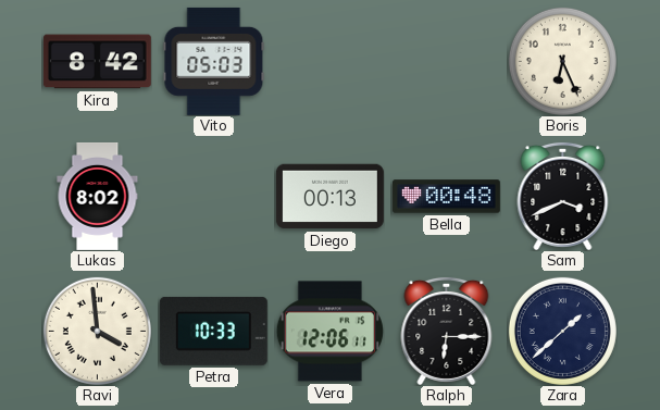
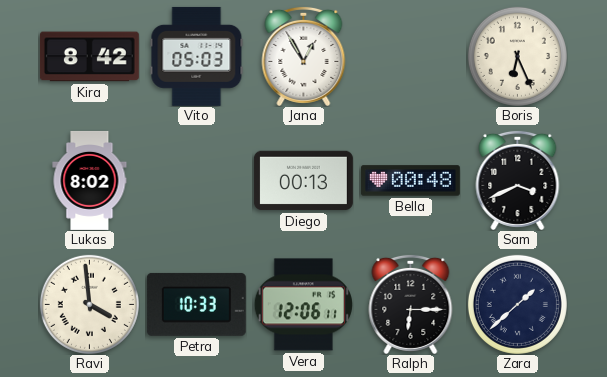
Jana: none -> 12:55
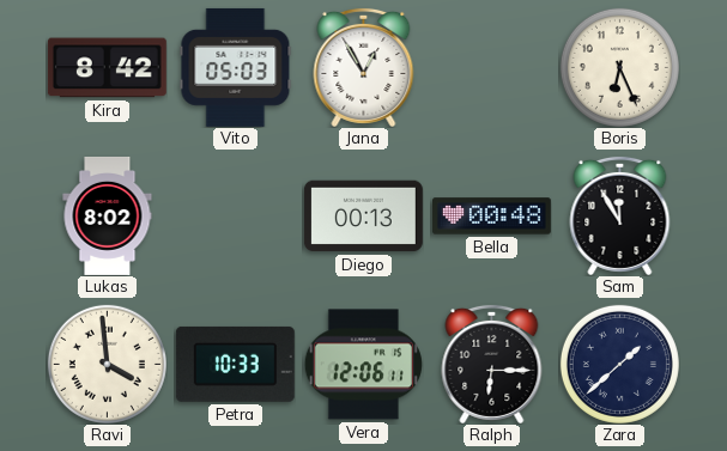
Sam: 3:41 -> 11:55
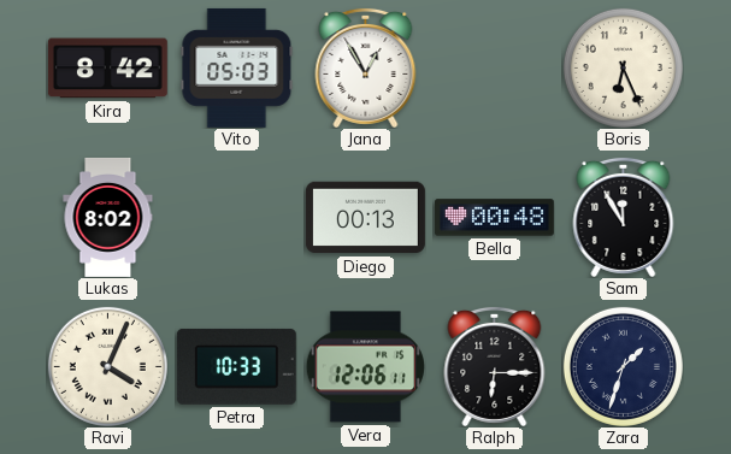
Ravi: 3:59 -> 4:04
Zara: 1:38 -> 1:33
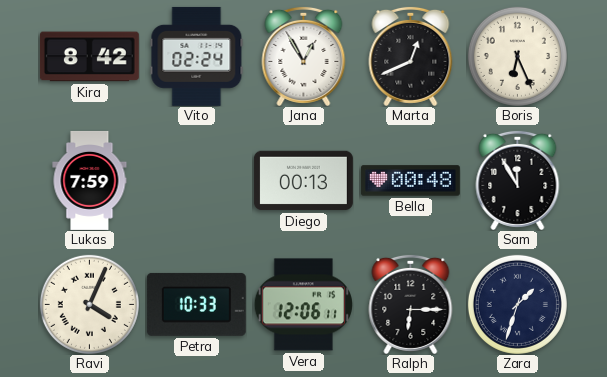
Vito: 05:03 -> 02:24
Marta: none -> 12:41
Lukas: 8:02 -> 7:59
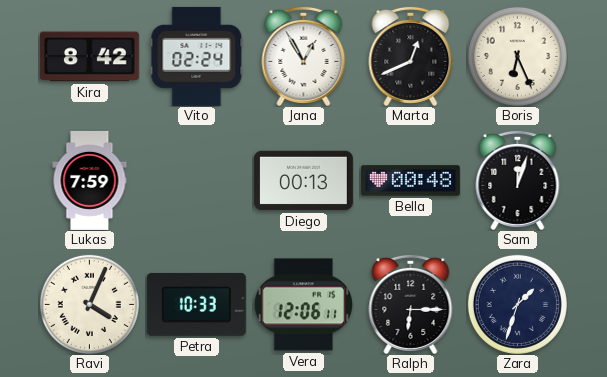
Sam: 11:55 -> 12:03
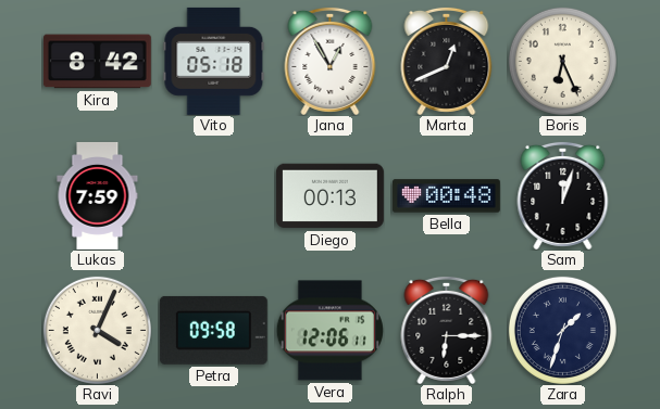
Vito: 02:24 -> 05:18
Petra: 10:33 -> 09:58
